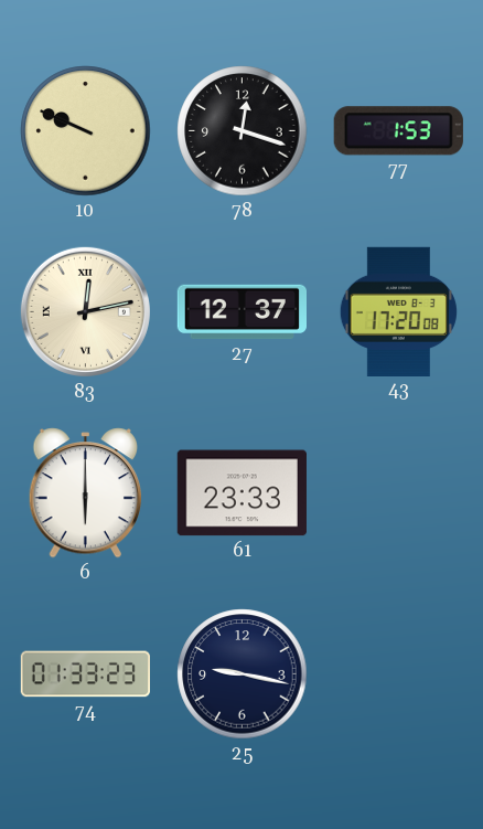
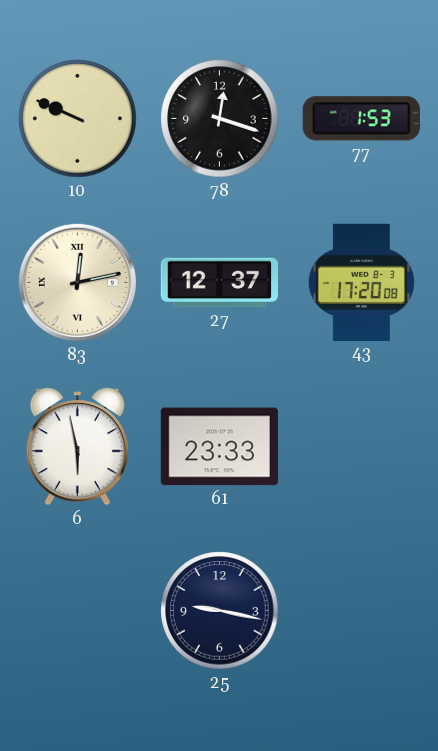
6: 6:00 -> 5:58
74: 01:33 -> none
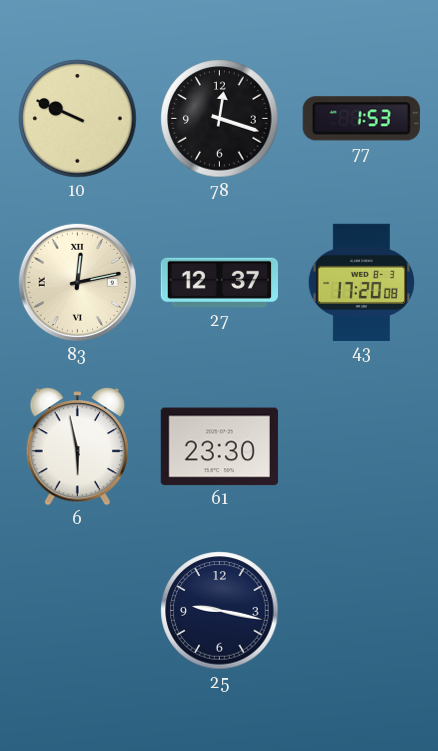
61: 23:33 -> 23:30
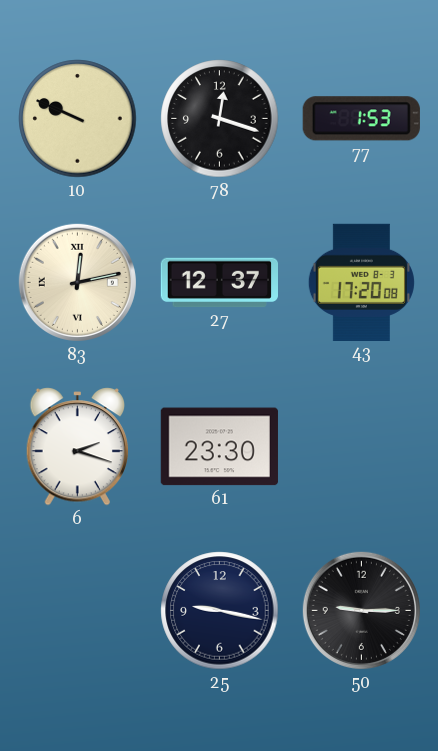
6: 5:58 -> 2:18
50: none -> 9:15
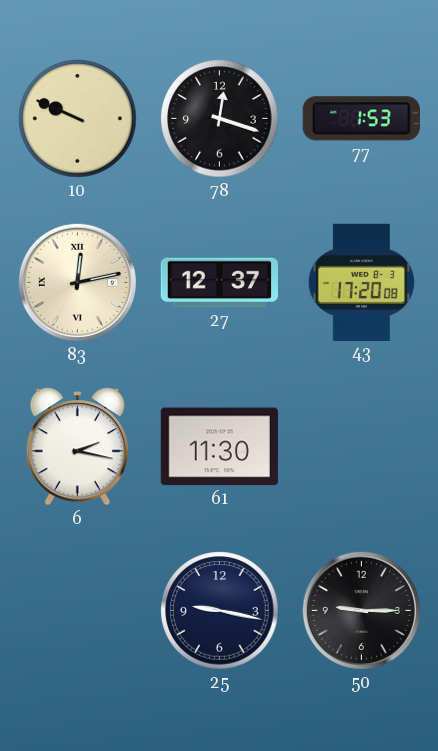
6: 2:18 -> 2:17
61: 23:30 -> 11:30
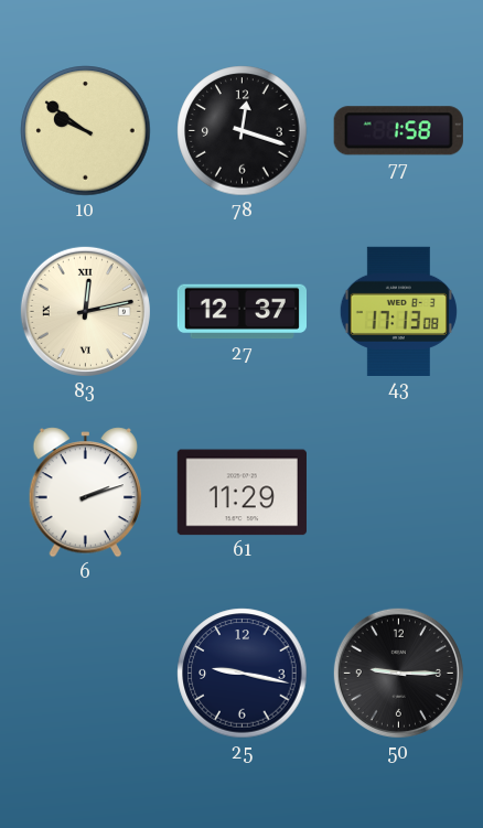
10: 9:49 -> 9:51
77: 1:53 -> 1:58
43: 17:20 -> 17:13
6: 2:17 -> 2:12
61: 11:30 -> 11:29
